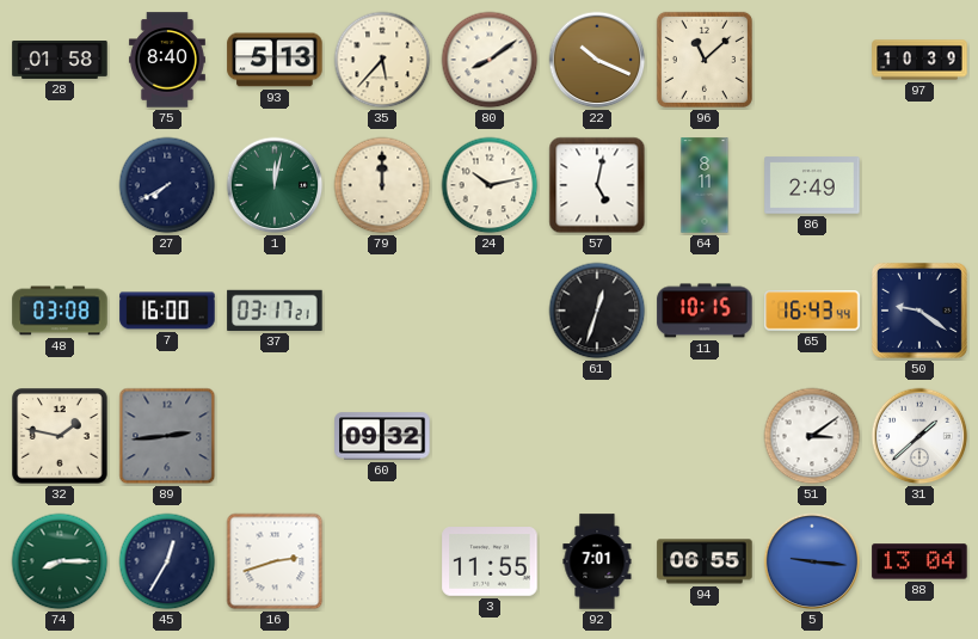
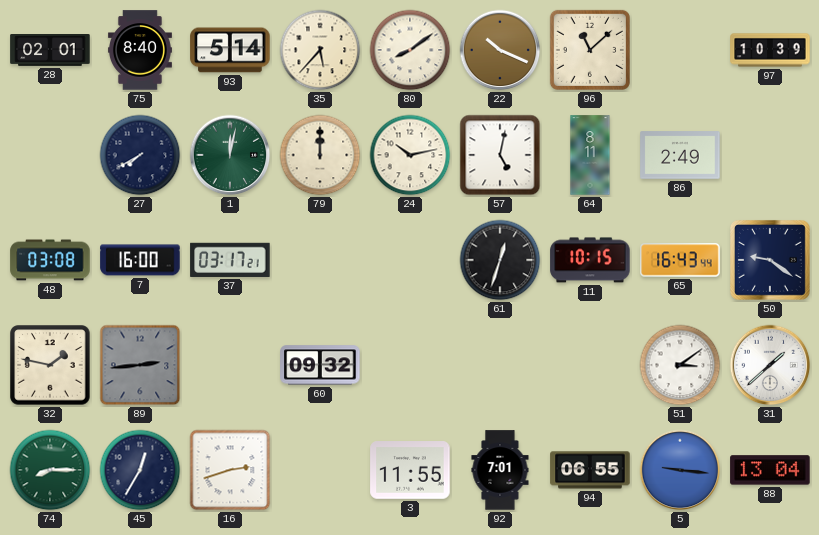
28: 01:58 -> 02:01
93: 5:13 -> 5:14
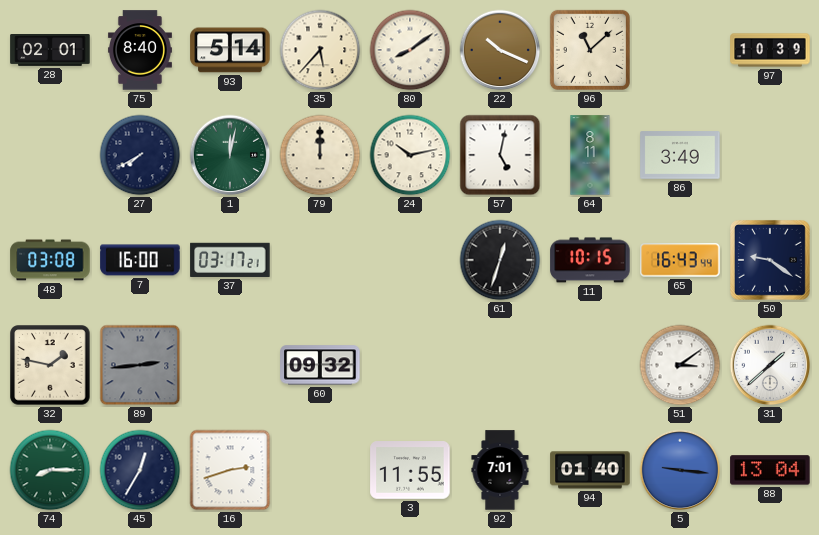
86: 2:49 -> 3:49
94: 06:55 -> 01:40
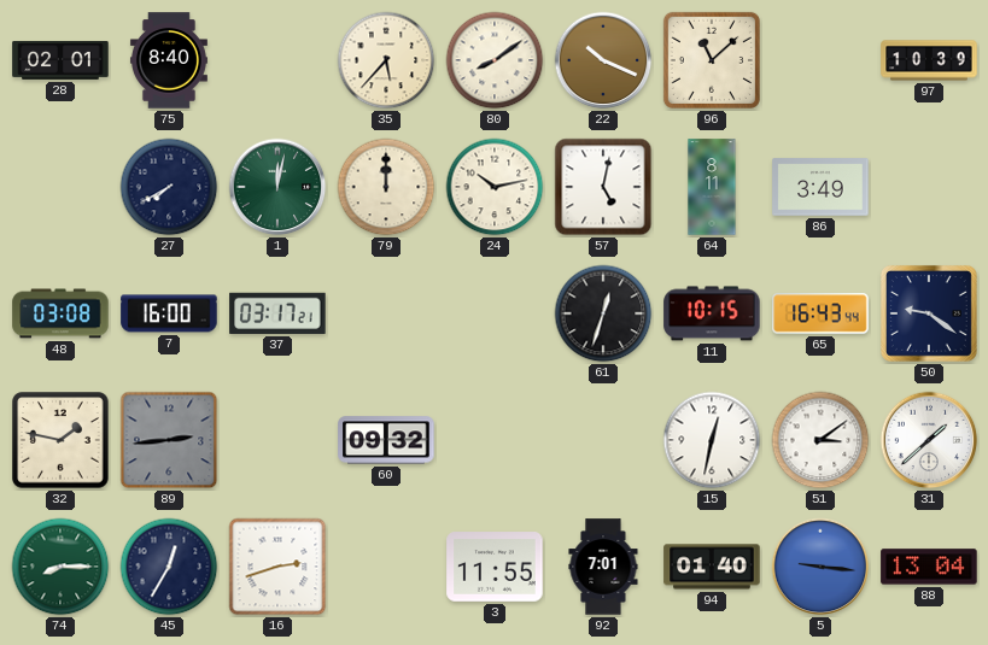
93: 5:14 -> none
15: none -> 12:32
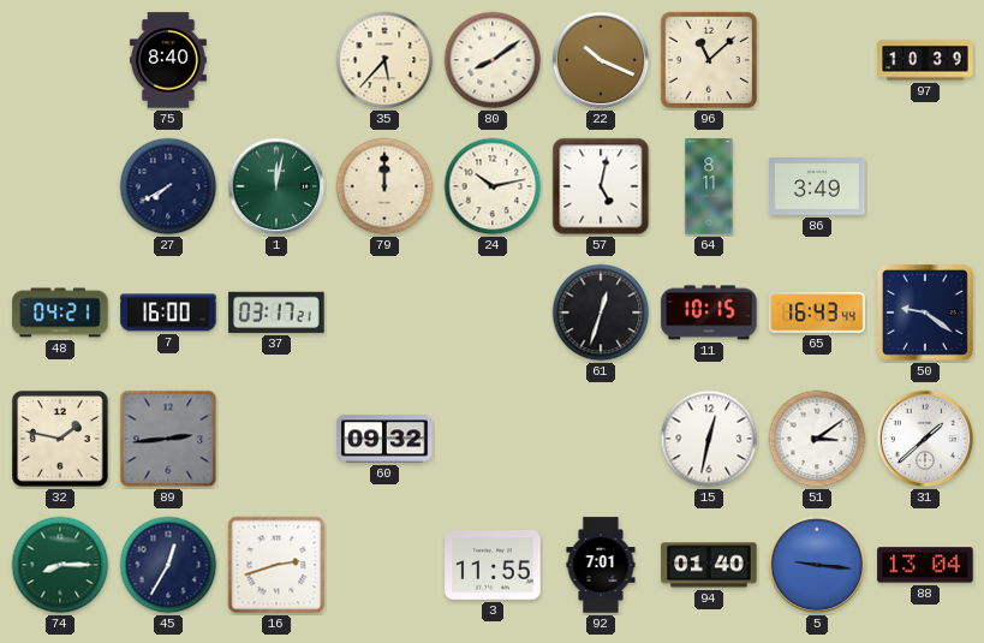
28: 02:01 -> none
48: 03:08 -> 04:21
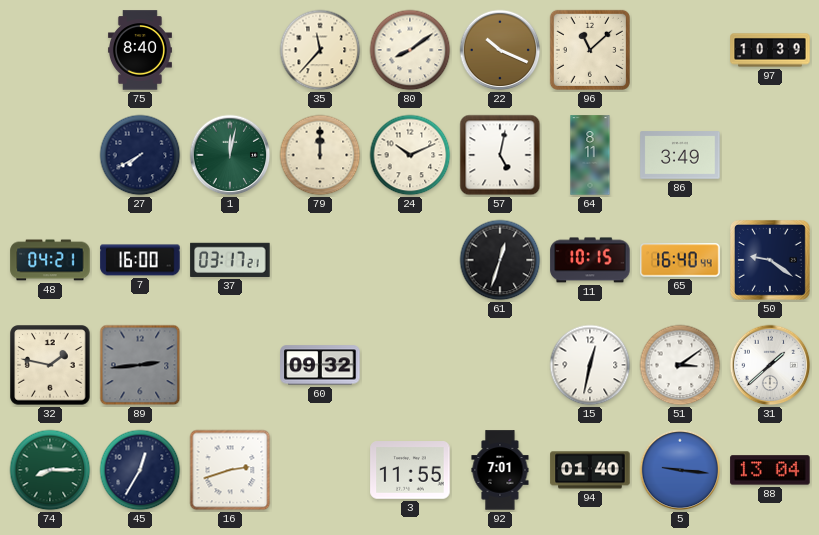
35: 5:37 -> 11:37
24: 10:13 -> 10:11
65: 16:43 -> 16:40
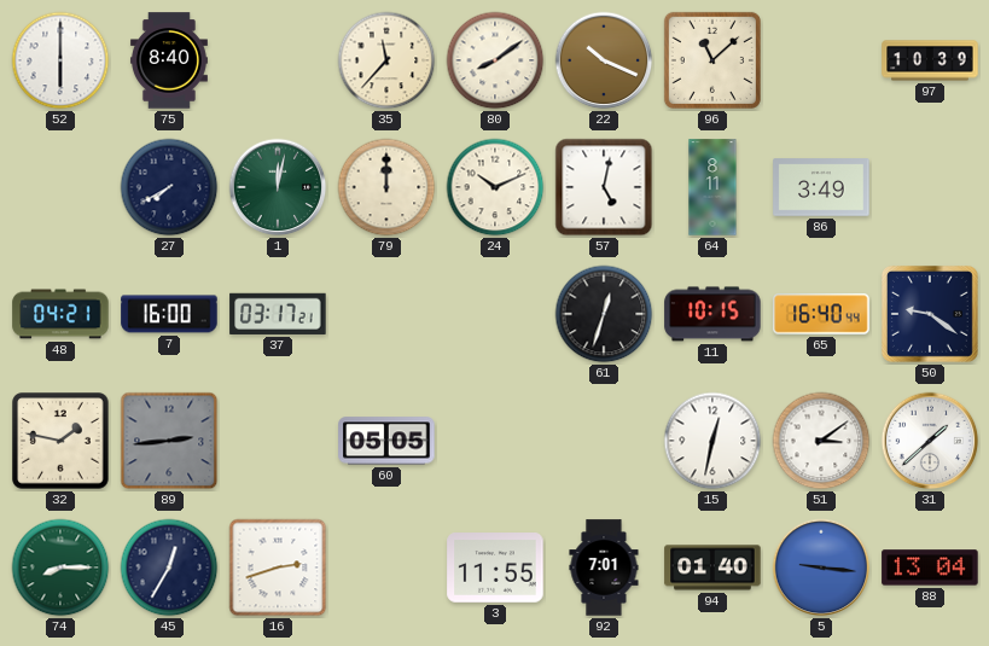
52: none -> 6:00
60: 09:32 -> 05:05
